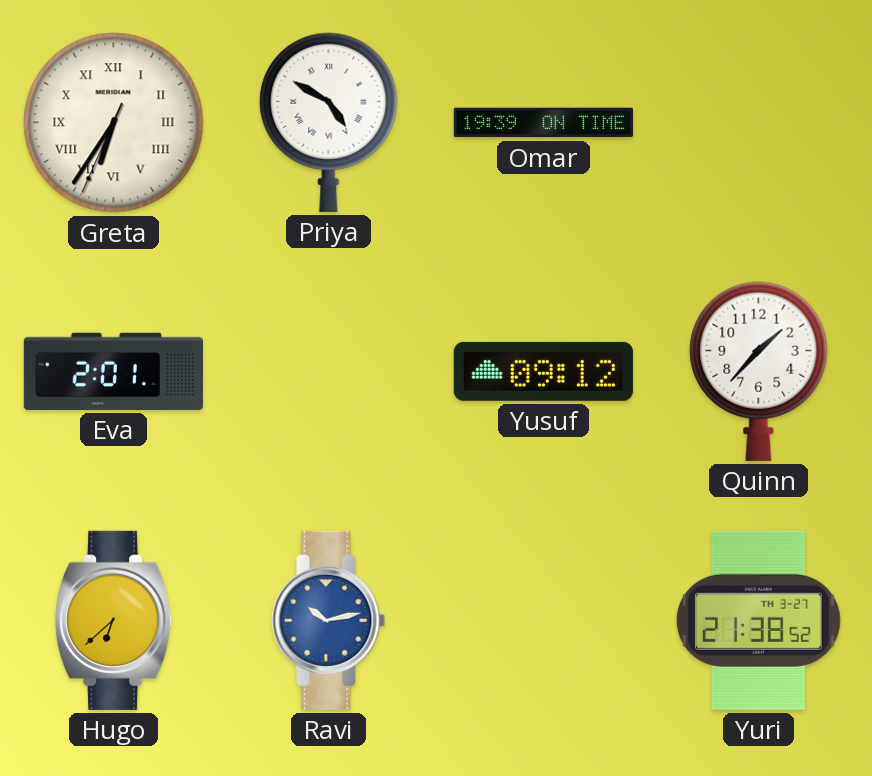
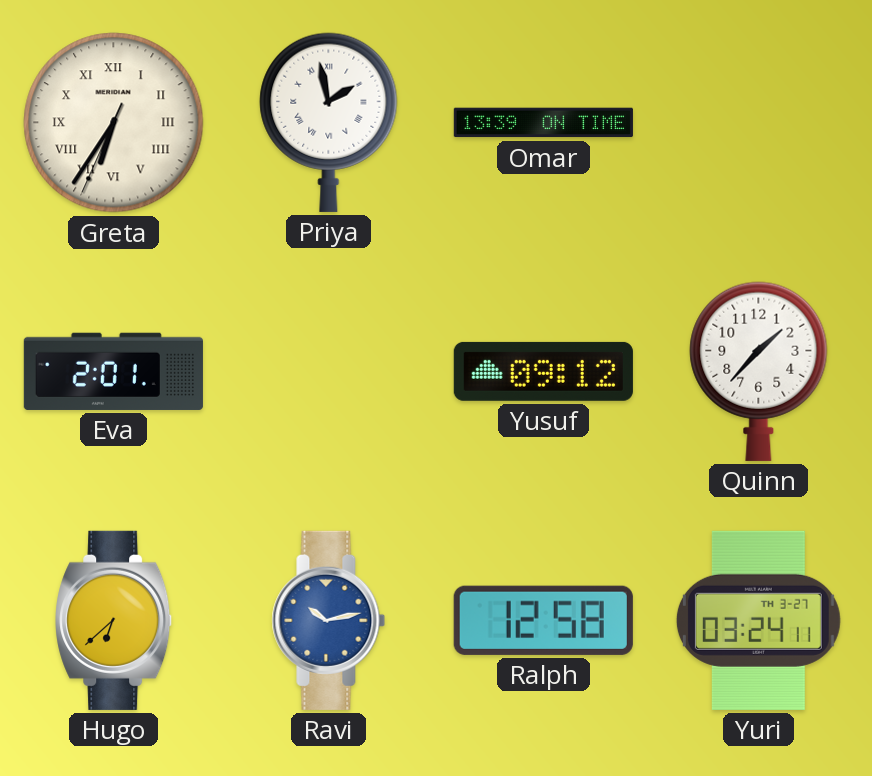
Priya: 4:50 -> 1:58
Omar: 19:39 -> 13:39
Ralph: none -> 12:58
Yuri: 21:38 -> 03:24
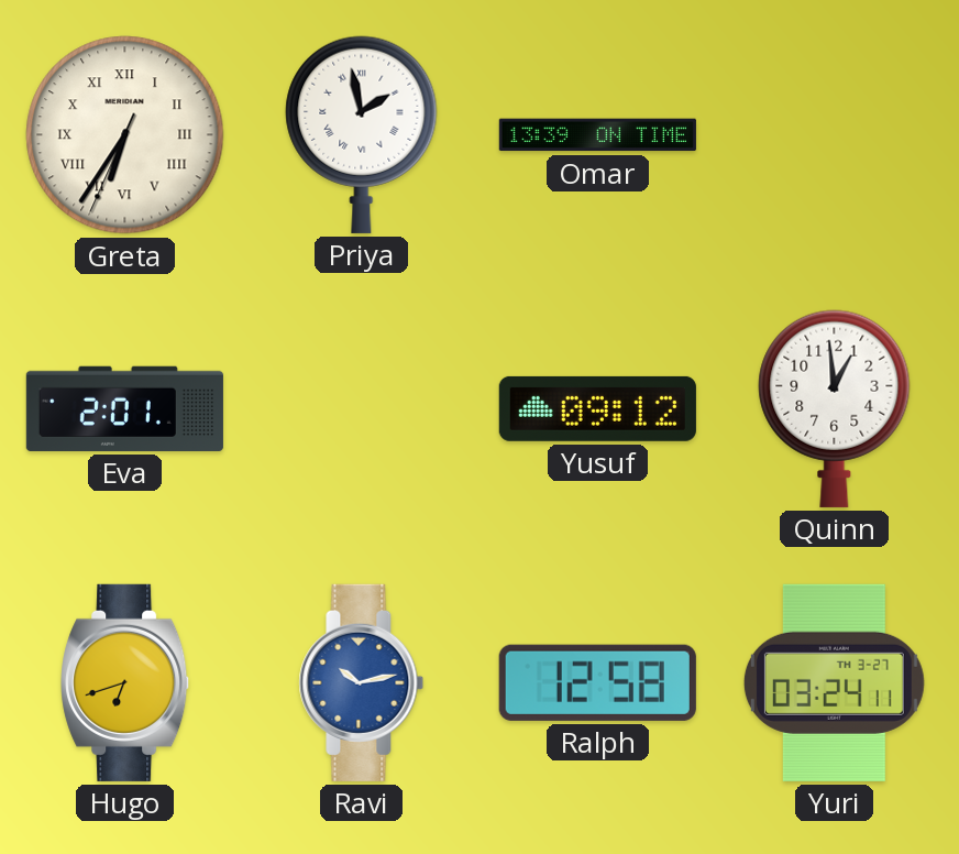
Quinn: 1:37 -> 12:59
Hugo: 6:38 -> 6:42
